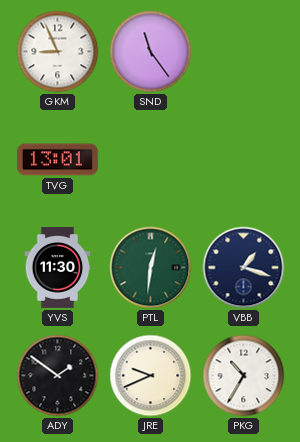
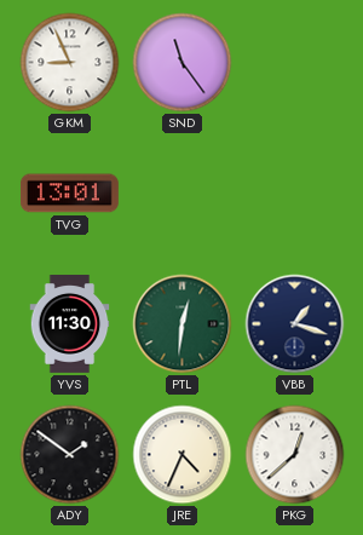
JRE: 9:41 -> 4:34
PKG: 10:35 -> 12:38
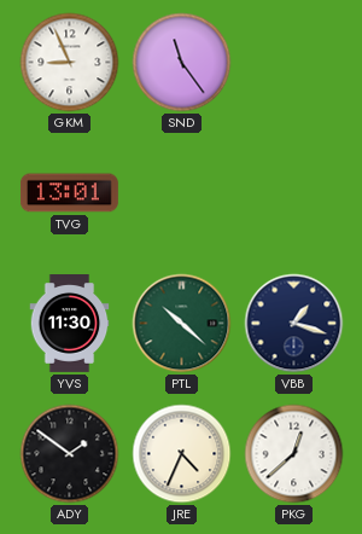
PTL: 12:31 -> 10:22
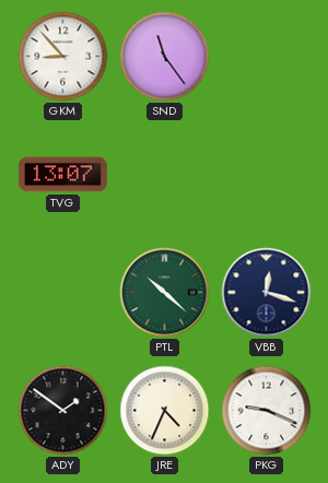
GKM: 8:56 -> 8:53
TVG: 13:01 -> 13:07
YVS: 11:30 -> none
VBB: 1:18 -> 12:18
PKG: 12:38 -> 9:19
